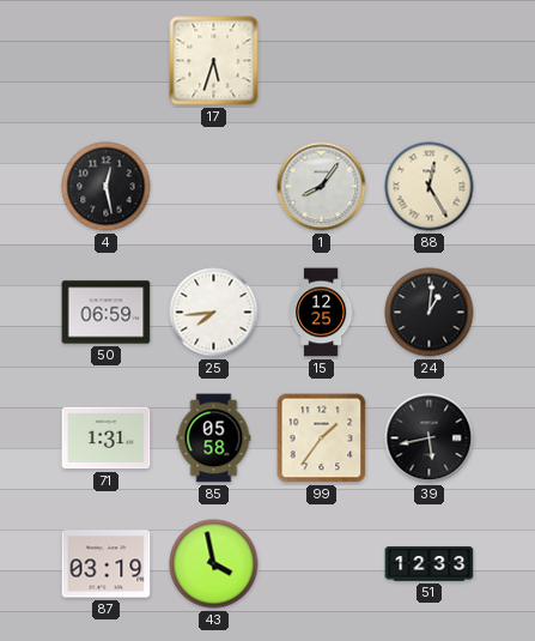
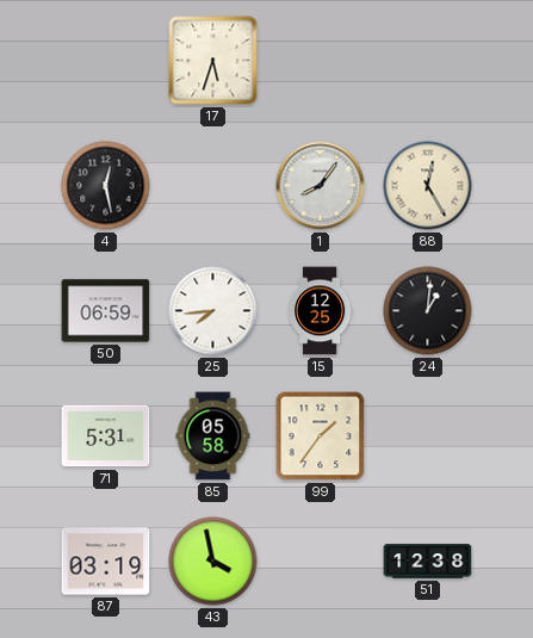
71: 1:31 -> 5:31
39: 5:43 -> none
51: 12:33 -> 12:38
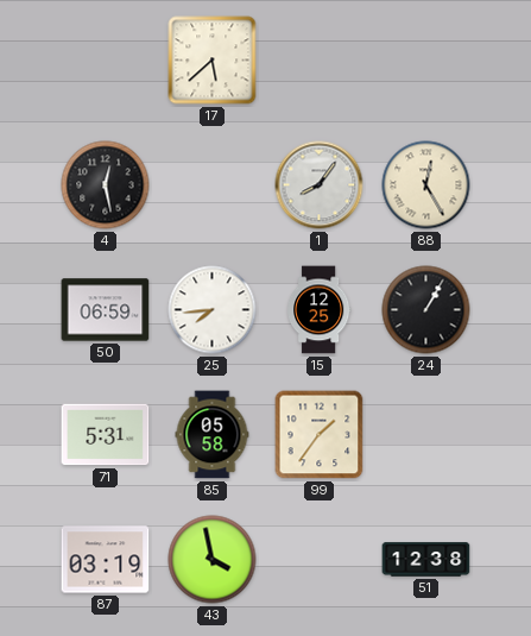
17: 5:33 -> 5:38
24: 1:01 -> 1:05
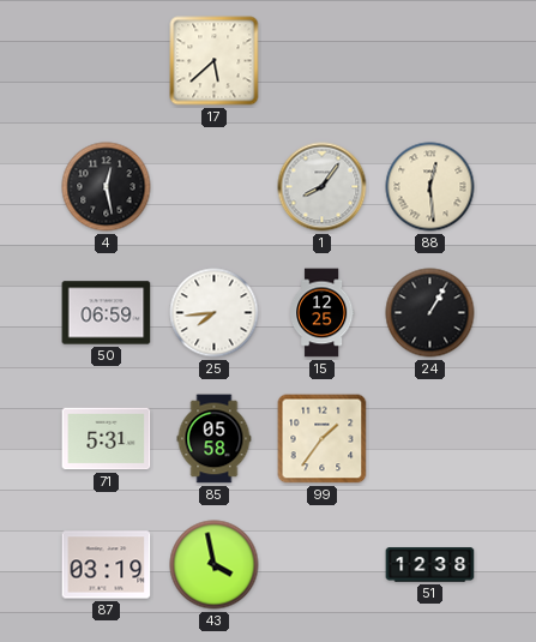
88: 12:25 -> 12:29
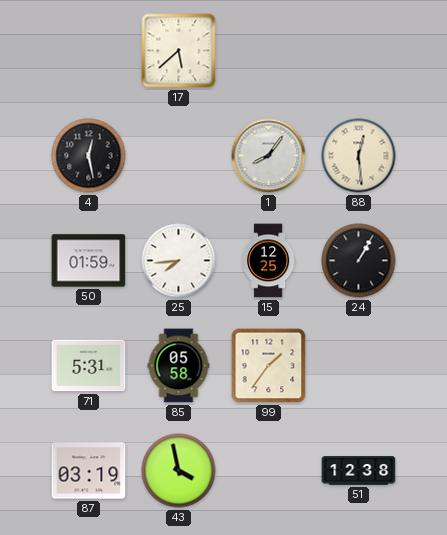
50: 06:59 -> 01:59
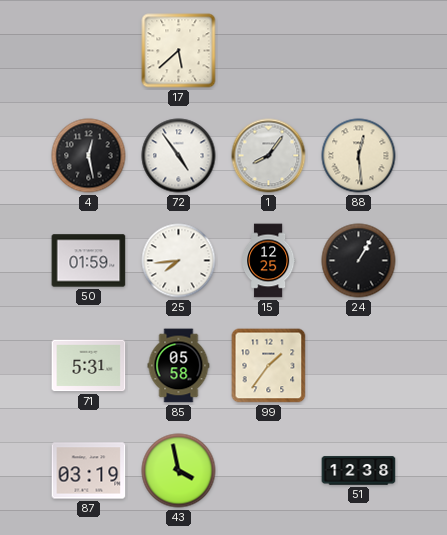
72: none -> 4:54
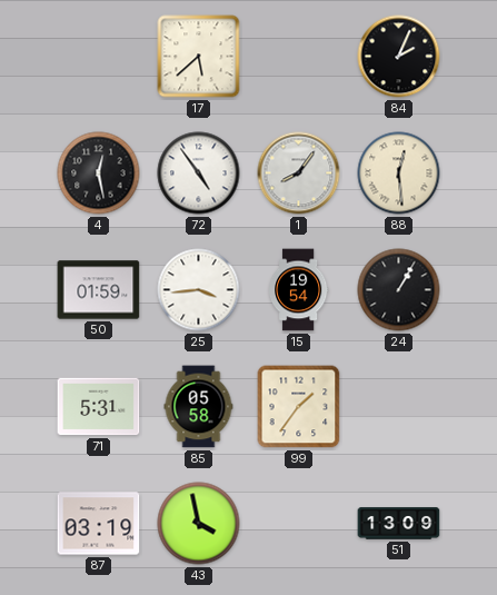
84: none -> 2:04
25: 7:44 -> 3:44
15: 12:25 -> 19:54
51: 12:38 -> 13:09
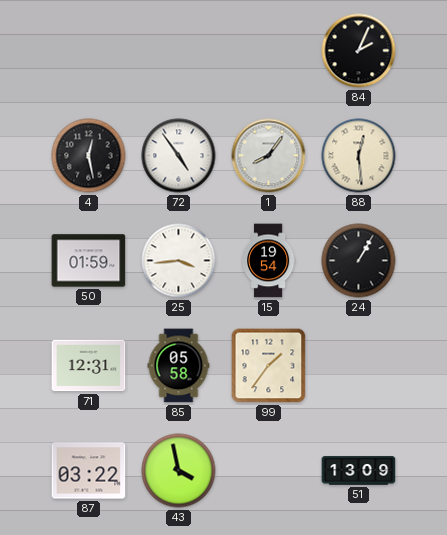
17: 5:38 -> none
71: 5:31 -> 12:31
87: 03:19 -> 03:22
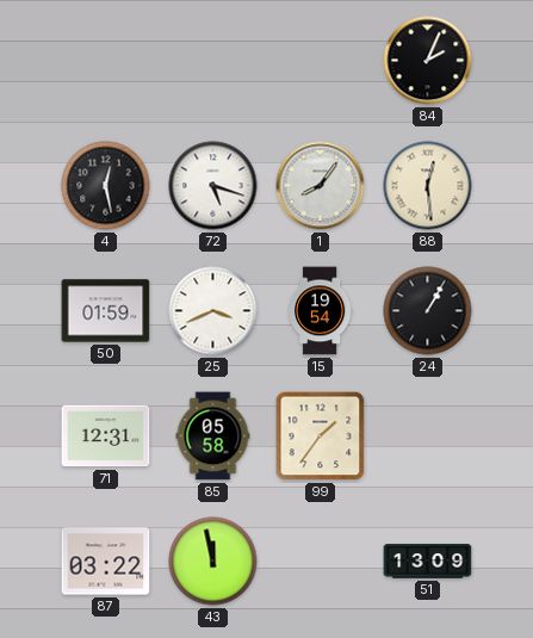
72: 4:54 -> 5:18
25: 3:44 -> 3:41
43: 3:58 -> 11:58
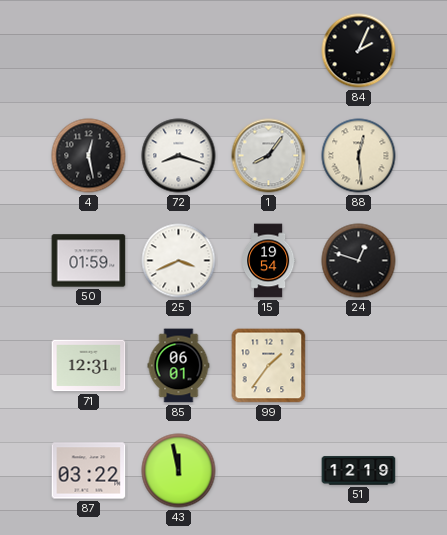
72: 5:18 -> 8:18
24: 1:05 -> 12:48
85: 05:58 -> 06:01
51: 13:09 -> 12:19
